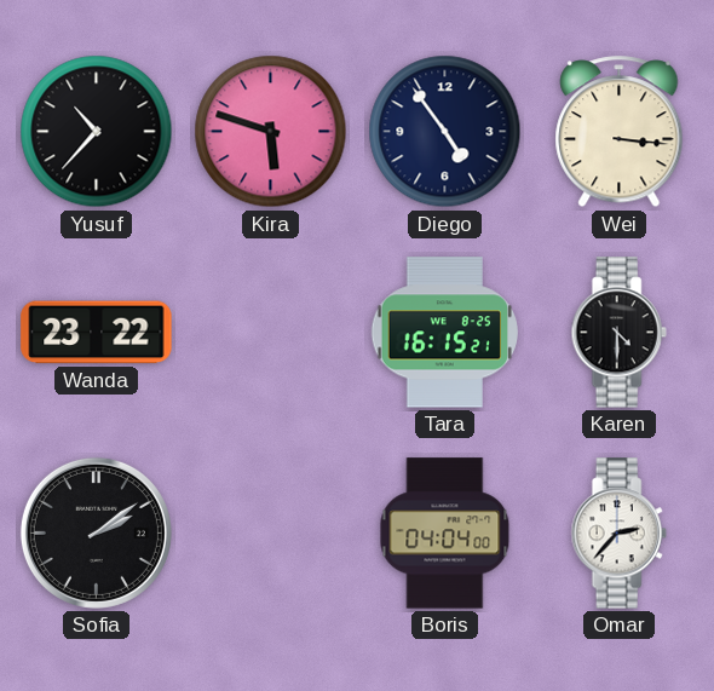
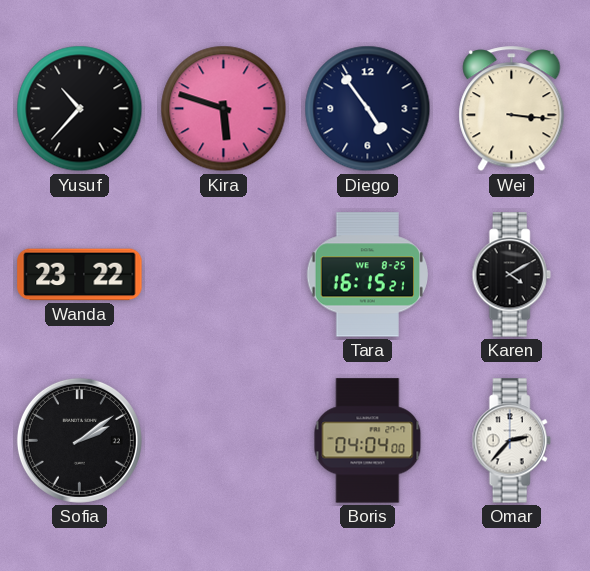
Karen: 4:30 -> 4:10
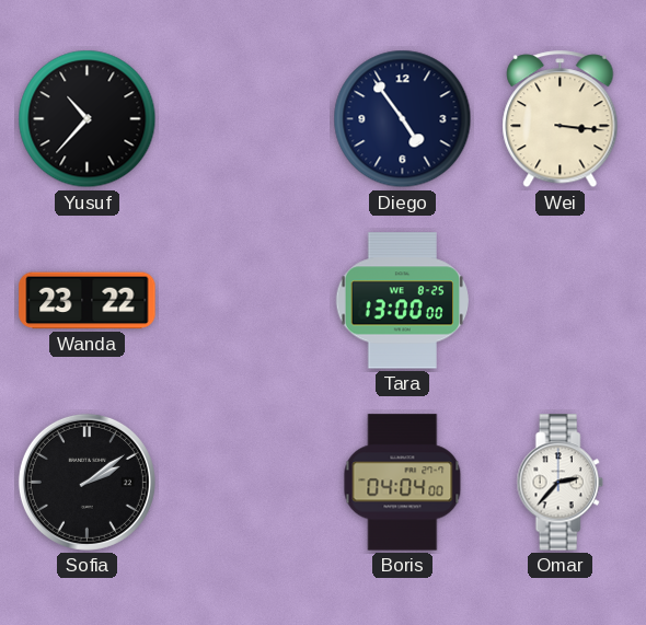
Kira: 5:48 -> none
Tara: 16:15 -> 13:00
Karen: 4:10 -> none
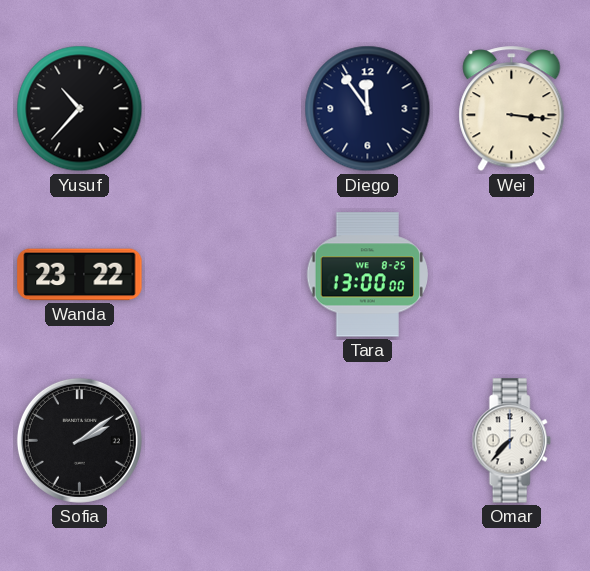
Diego: 4:54 -> 11:54
Boris: 04:04 -> none
Omar: 2:37 -> 7:37
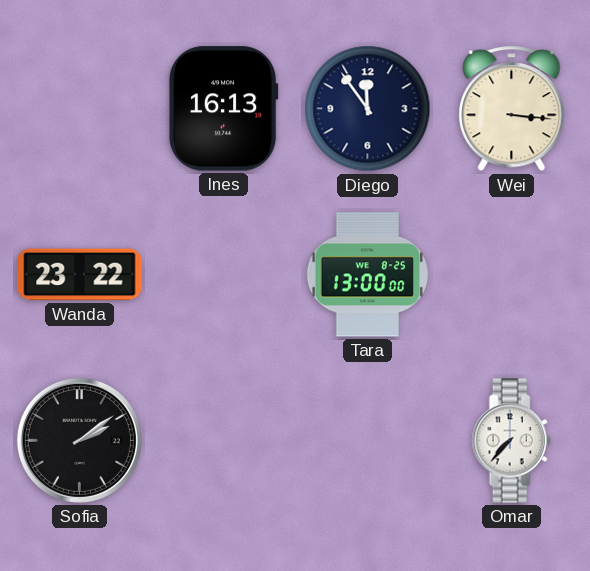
Yusuf: 10:37 -> none
Ines: none -> 16:13
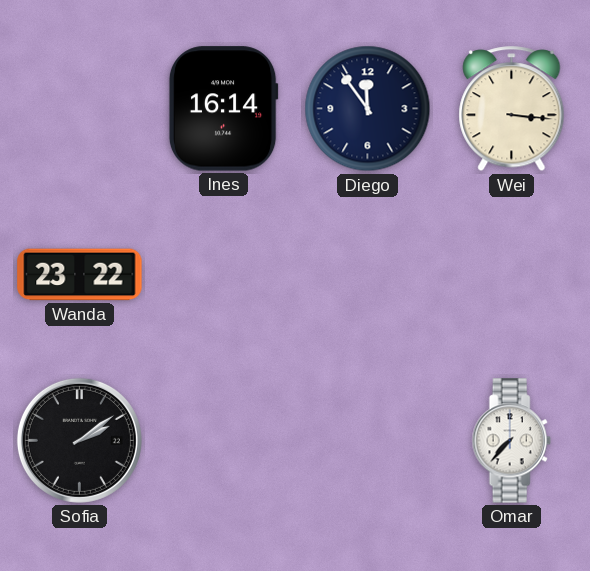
Ines: 16:13 -> 16:14
Tara: 13:00 -> none
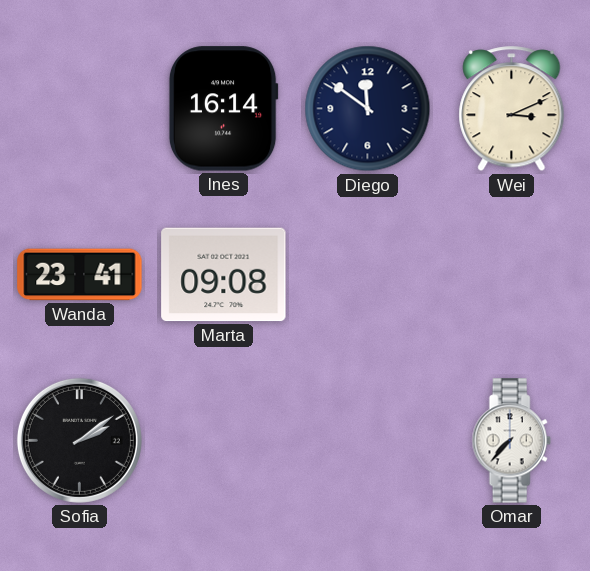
Diego: 11:54 -> 11:51
Wei: 3:16 -> 3:11
Wanda: 23:22 -> 23:41
Marta: none -> 09:08
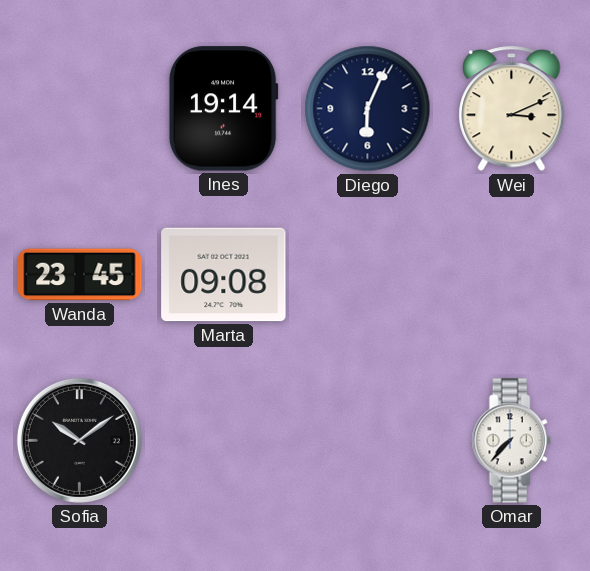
Ines: 16:14 -> 19:14
Diego: 11:51 -> 6:04
Wanda: 23:41 -> 23:45
Sofia: 2:09 -> 10:09
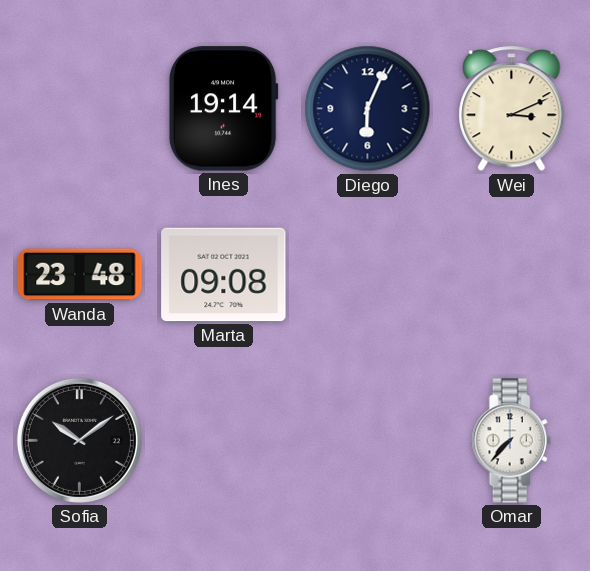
Wanda: 23:45 -> 23:48
